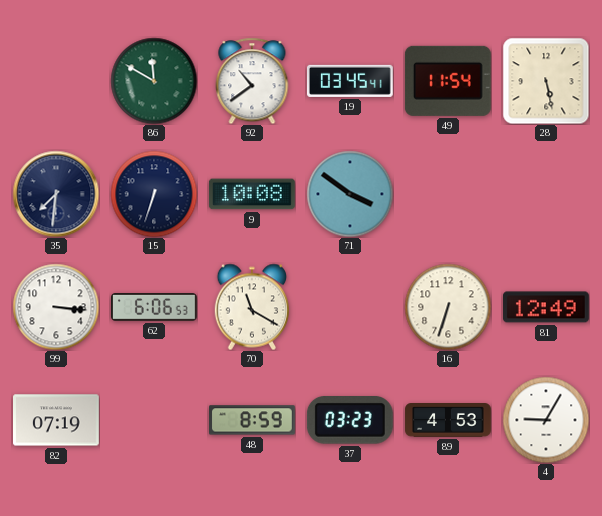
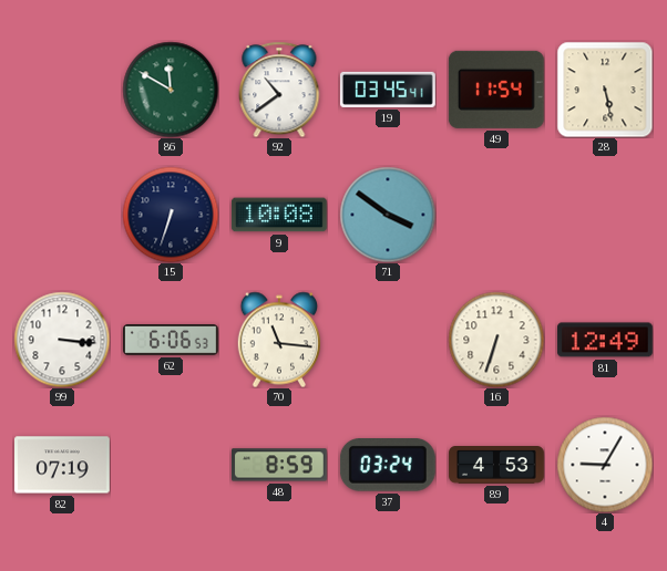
35: 7:31 -> none
70: 11:20 -> 11:16
37: 03:23 -> 03:24
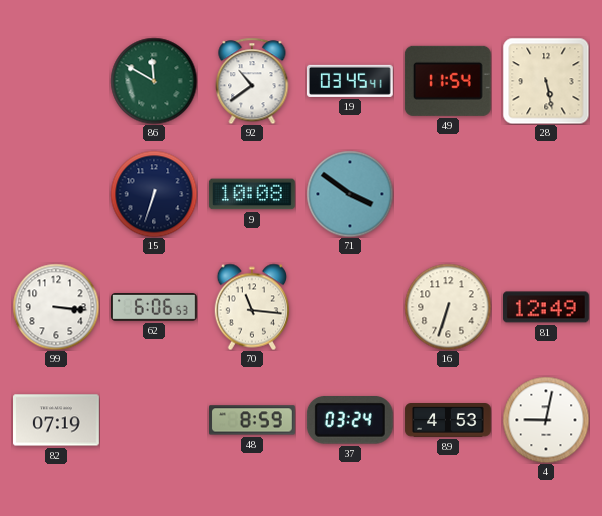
4: 9:05 -> 9:02
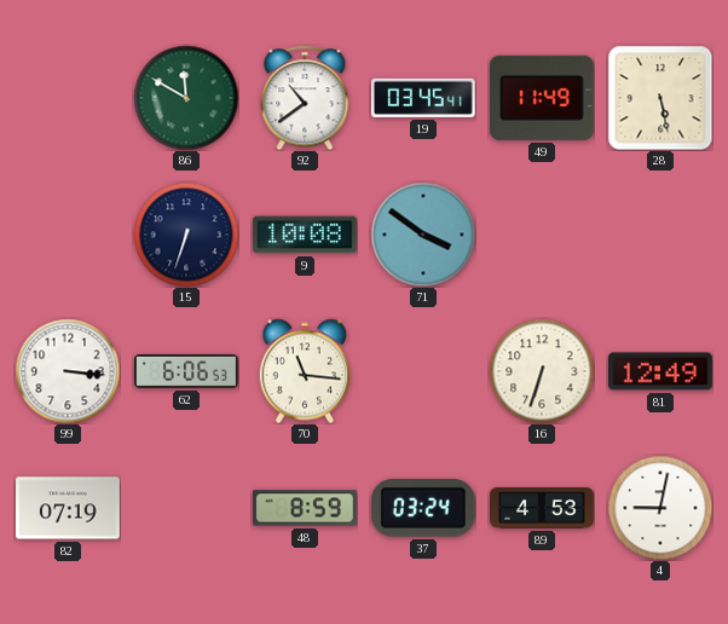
49: 11:54 -> 11:49
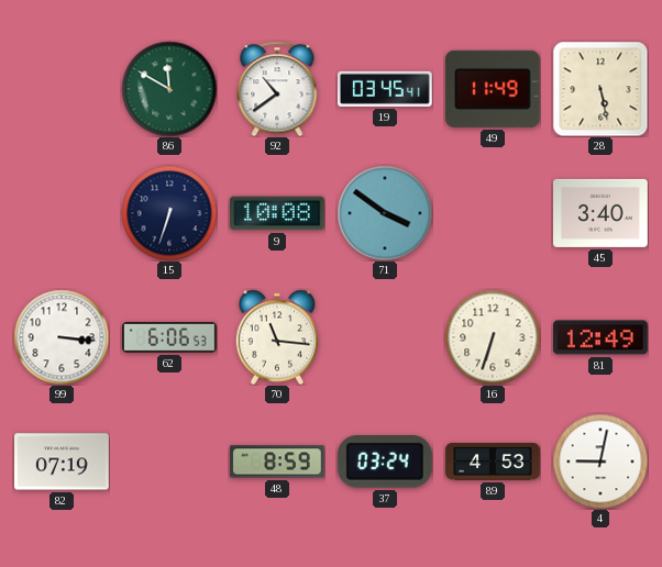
45: none -> 3:40
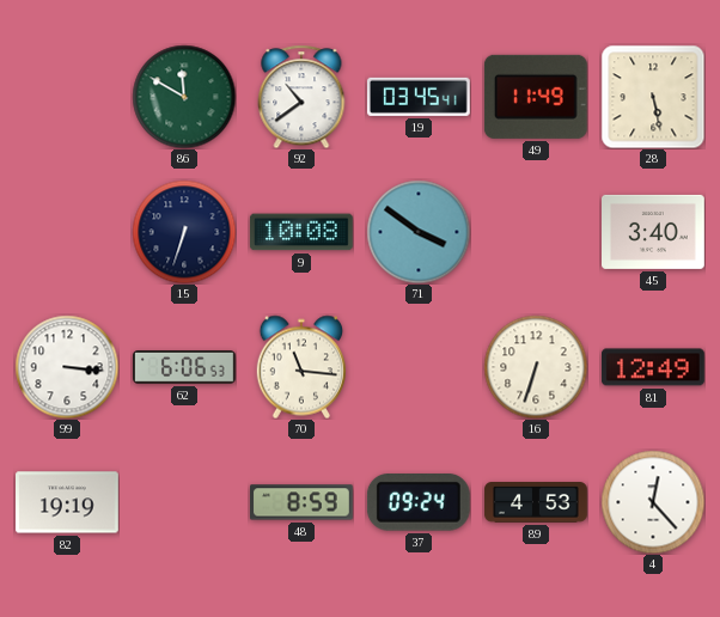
82: 07:19 -> 19:19
37: 03:24 -> 09:24
4: 9:02 -> 12:23
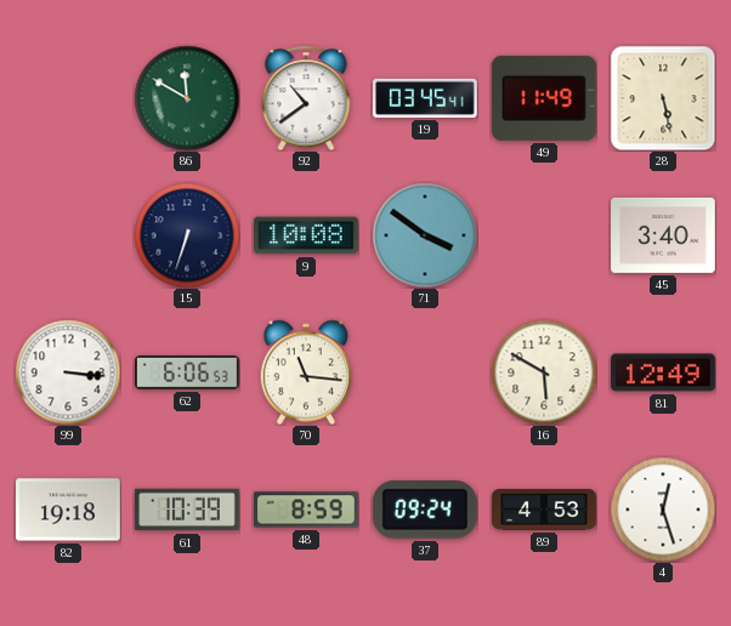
16: 6:33 -> 5:50
82: 19:19 -> 19:18
61: none -> 10:39
4: 12:23 -> 12:27
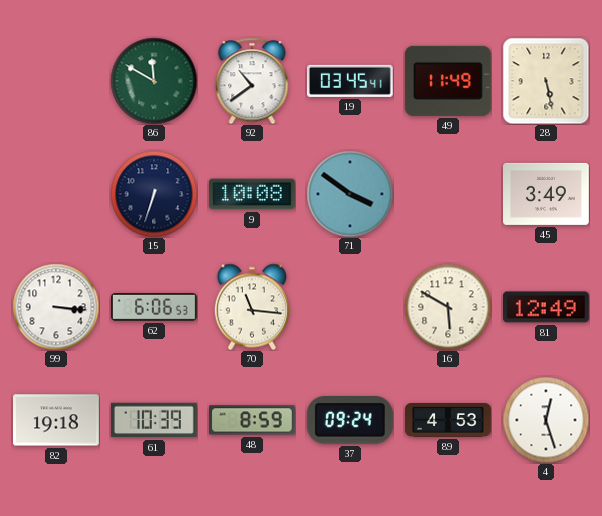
45: 3:40 -> 3:49
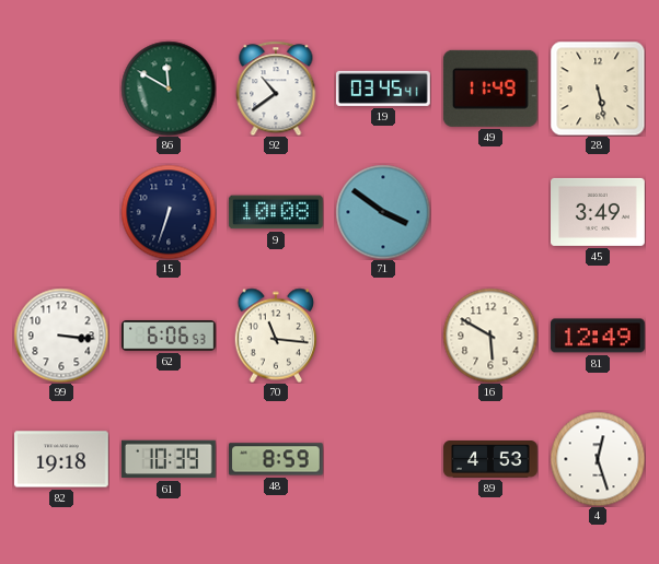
37: 09:24 -> none
